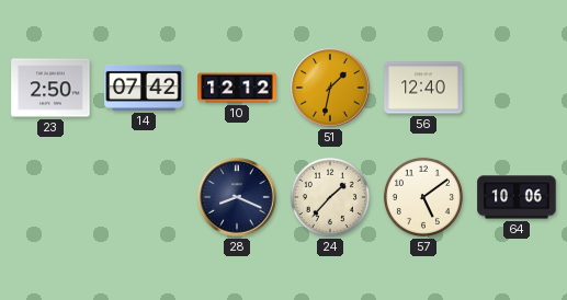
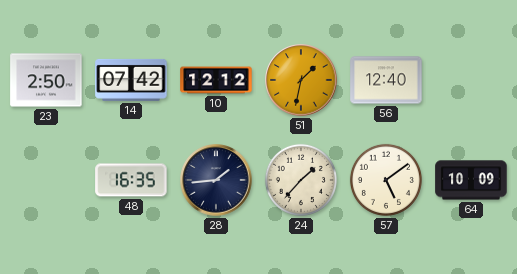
48: none -> 16:35
28: 8:19 -> 1:44
64: 10:06 -> 10:09
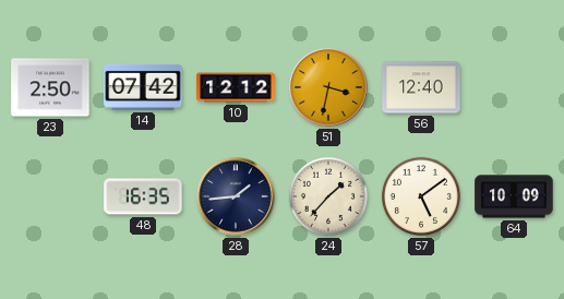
51: 1:32 -> 3:32
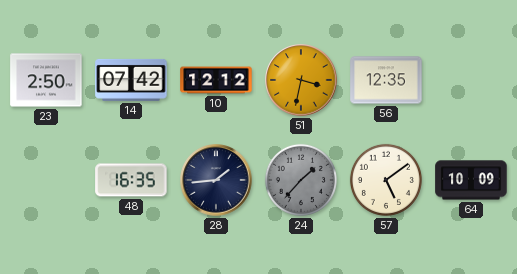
56: 12:40 -> 12:35
24 dial: cream -> grey
